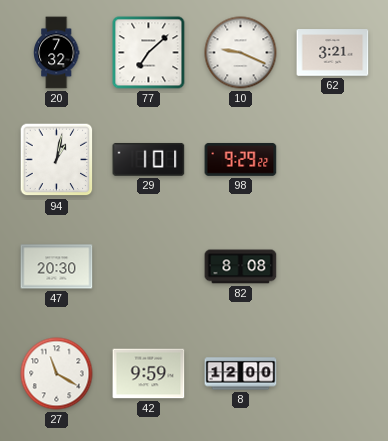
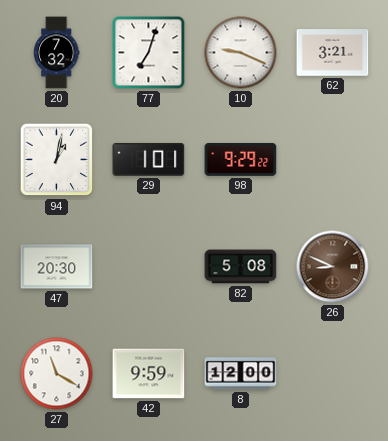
77: 7:08 -> 7:03
82: 8:08 -> 5:08
26: none -> 8:49
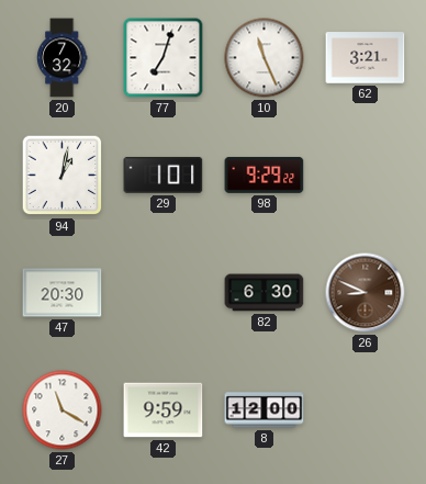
10: 9:19 -> 11:26
82: 5:08 -> 6:30
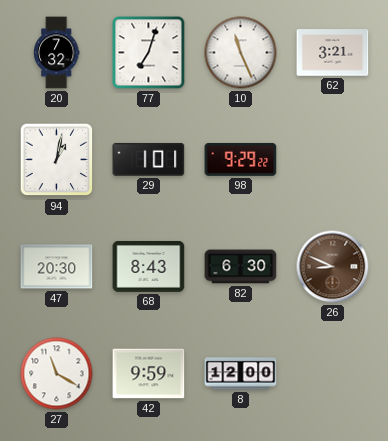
68: none -> 8:43
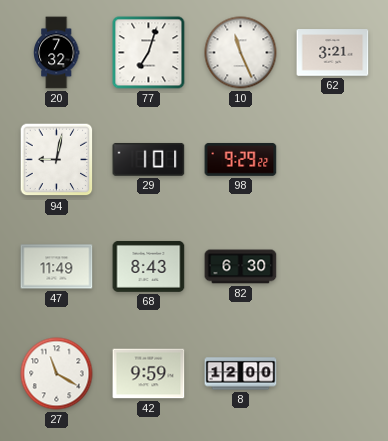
94: 1:02 -> 9:02
47: 20:30 -> 11:49
26: 8:49 -> none
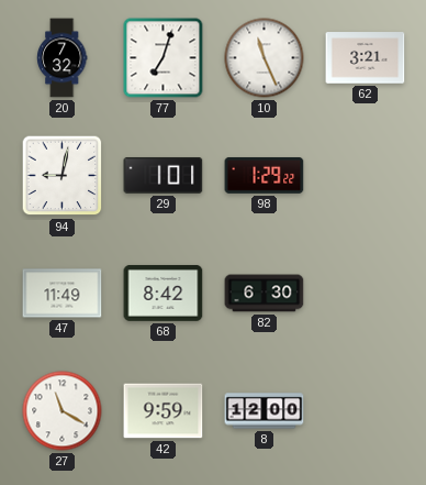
98: 9:29 -> 1:29
68: 8:43 -> 8:42
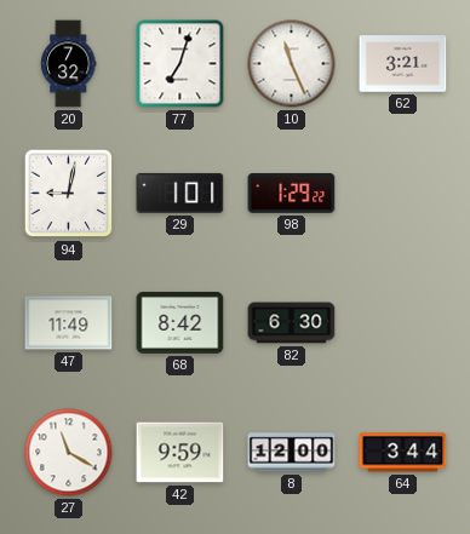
64: none -> 3:44
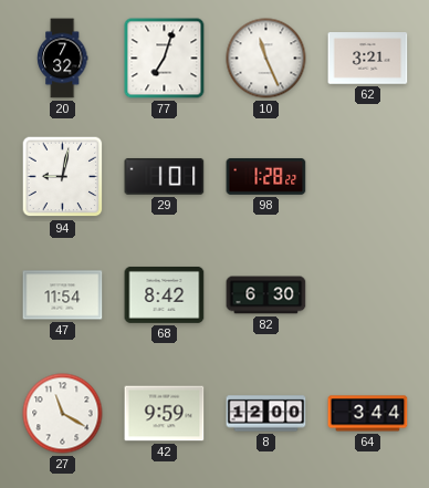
98: 1:29 -> 1:28
47: 11:49 -> 11:54
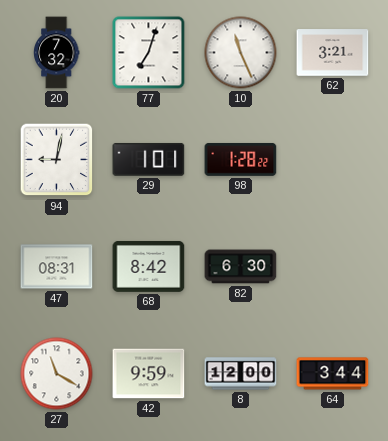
47: 11:54 -> 08:31
